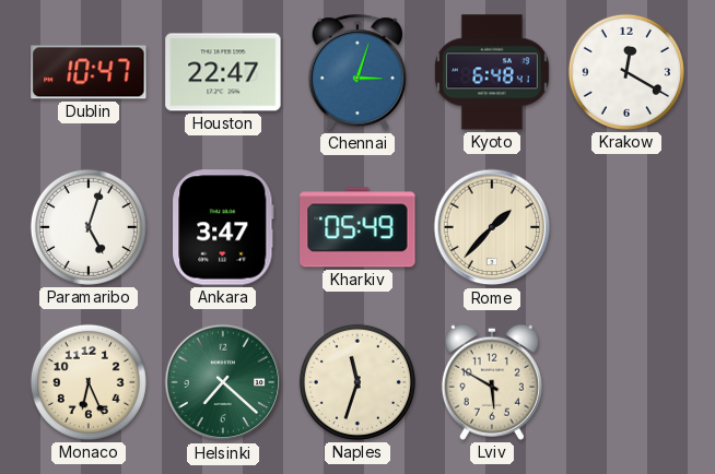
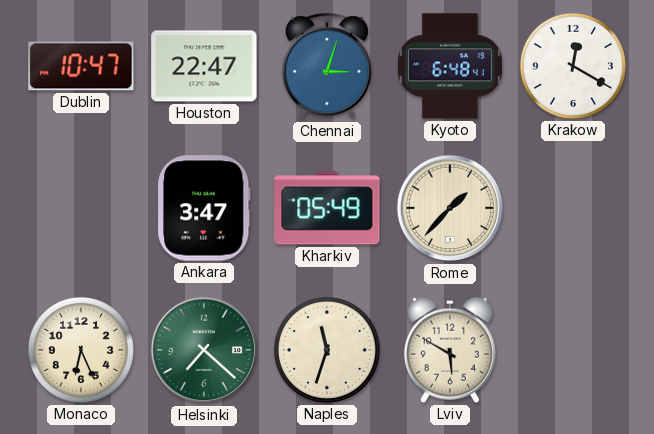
Paramaribo: 5:03 -> none
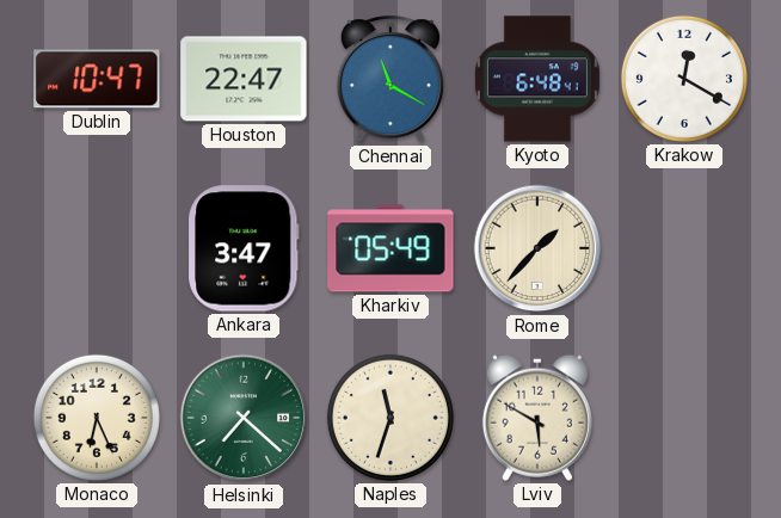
Chennai: 3:03 -> 11:20
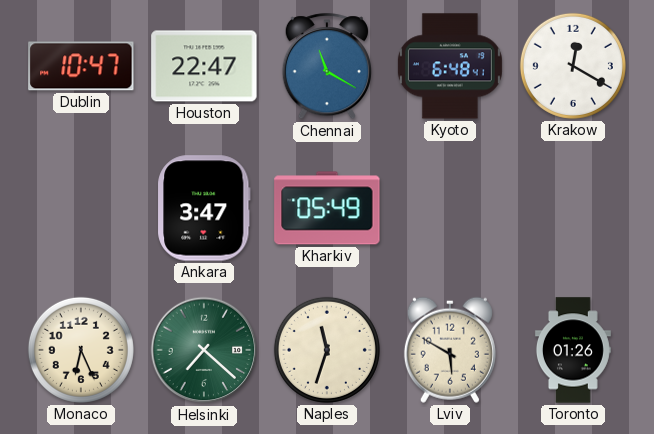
Rome: 1:37 -> none
Toronto: none -> 01:26
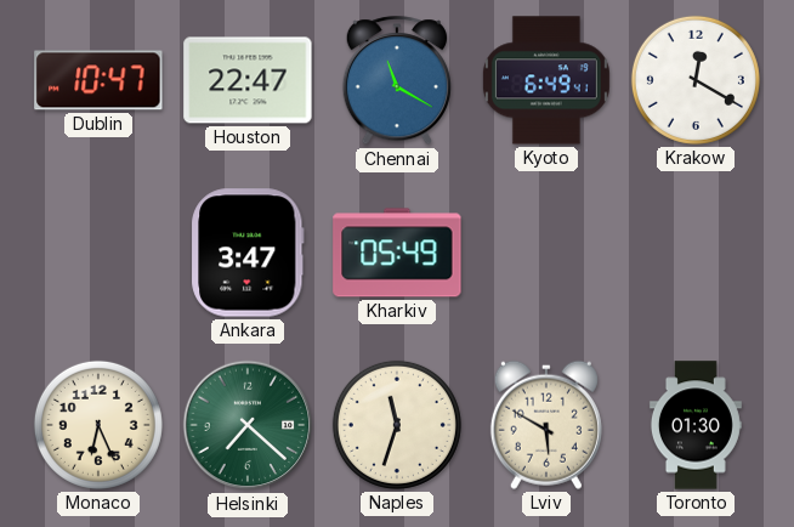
Kyoto: 6:48 -> 6:49
Toronto: 01:26 -> 01:30
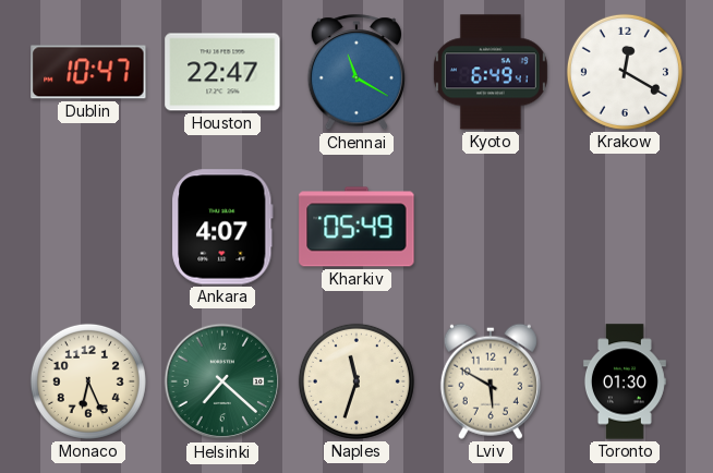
Ankara: 3:47 -> 4:07
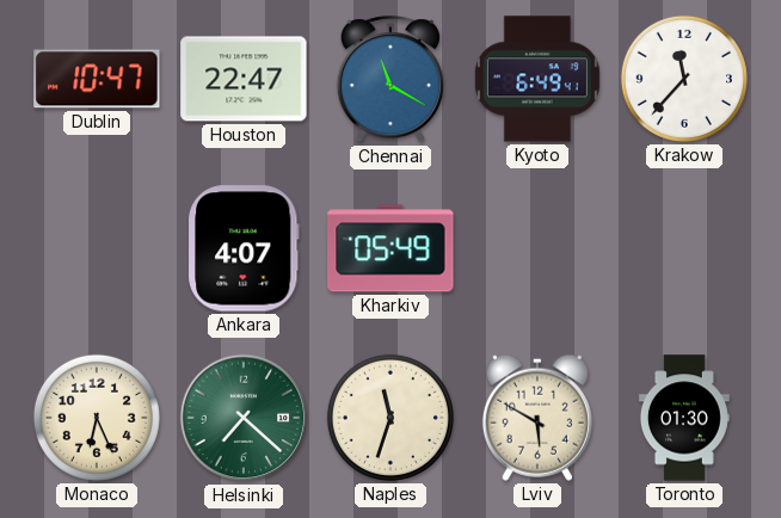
Krakow: 12:20 -> 11:37
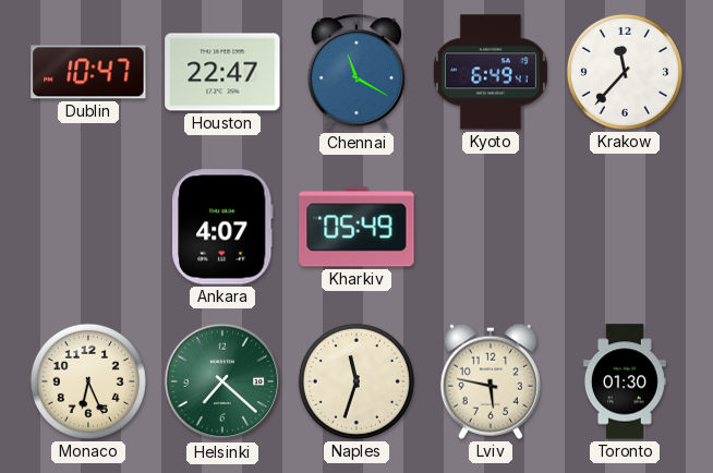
Lviv: 5:50 -> 5:47
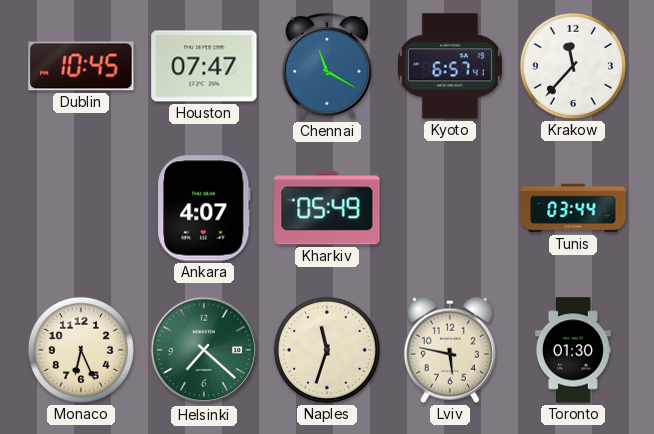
Dublin: 10:47 -> 10:45
Houston: 22:47 -> 07:47
Kyoto: 6:49 -> 6:57
Tunis: none -> 03:44
